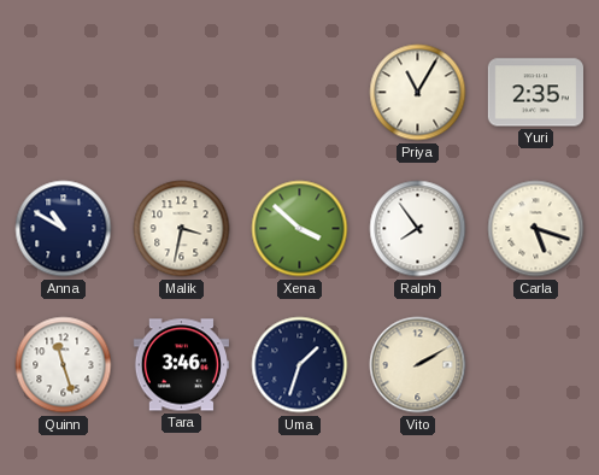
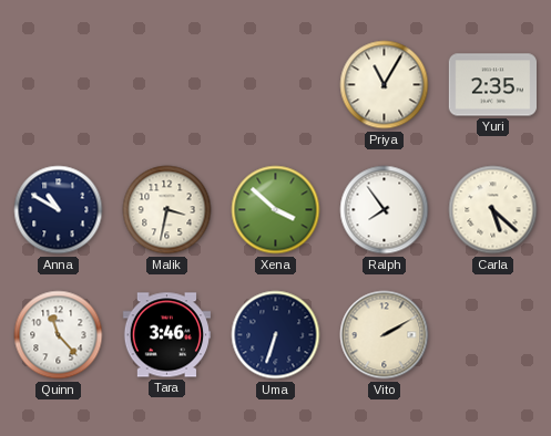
Carla: 5:18 -> 5:22
Quinn: 11:27 -> 11:23
Uma: 1:33 -> 6:33
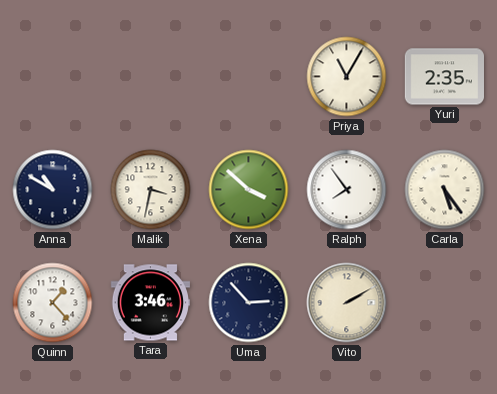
Carla: 5:22 -> 5:24
Quinn: 11:23 -> 1:23
Uma: 6:33 -> 2:53
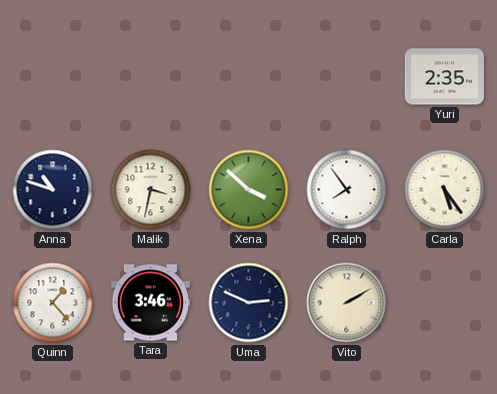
Priya: 11:05 -> none
Anna: 10:50 -> 10:48
Uma: 2:53 -> 2:49
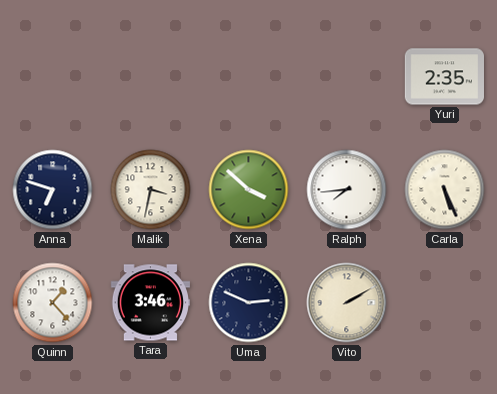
Anna: 10:48 -> 6:48
Ralph: 7:54 -> 7:44
Carla: 5:24 -> 5:26
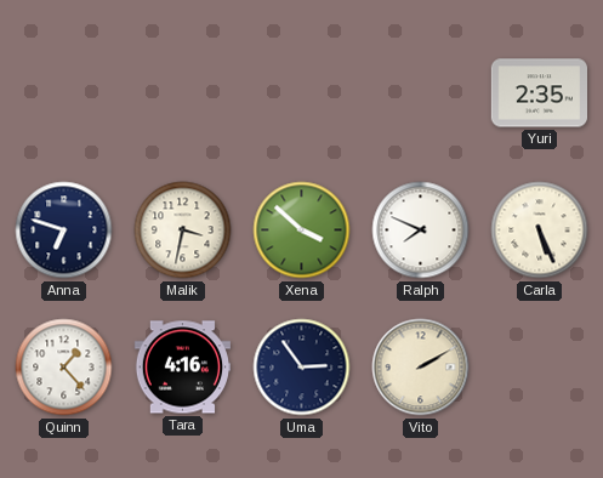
Ralph: 7:44 -> 7:49
Tara: 3:46 -> 4:16
Uma: 2:49 -> 2:54
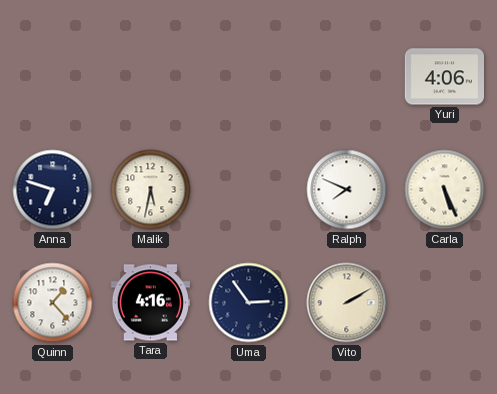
Yuri: 2:35 -> 4:06
Malik: 3:32 -> 5:32
Xena: 3:52 -> none
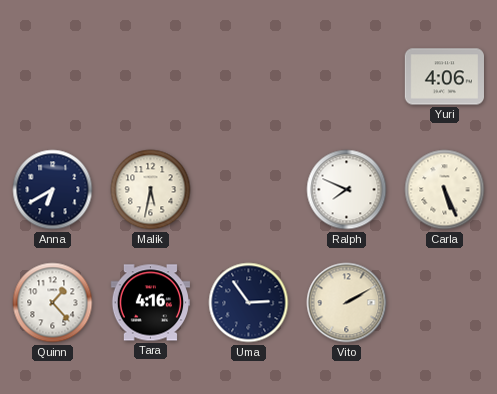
Anna: 6:48 -> 6:40
